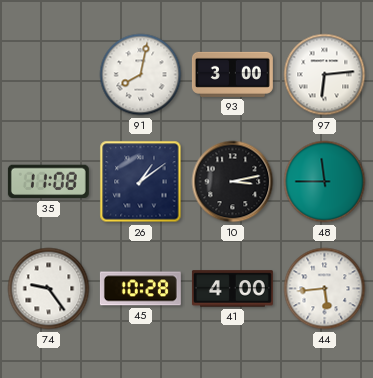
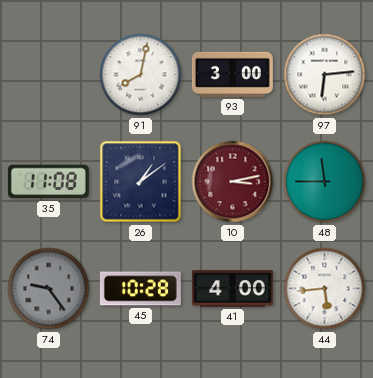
10 dial: black -> burgundy
74 dial: white -> grey
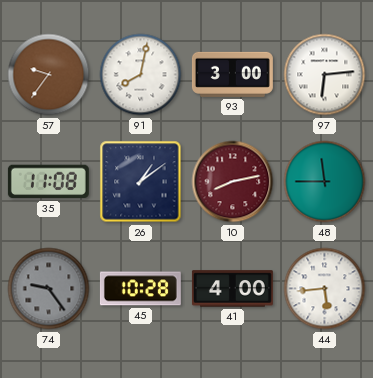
57: none -> 9:36
10: 3:13 -> 8:13
